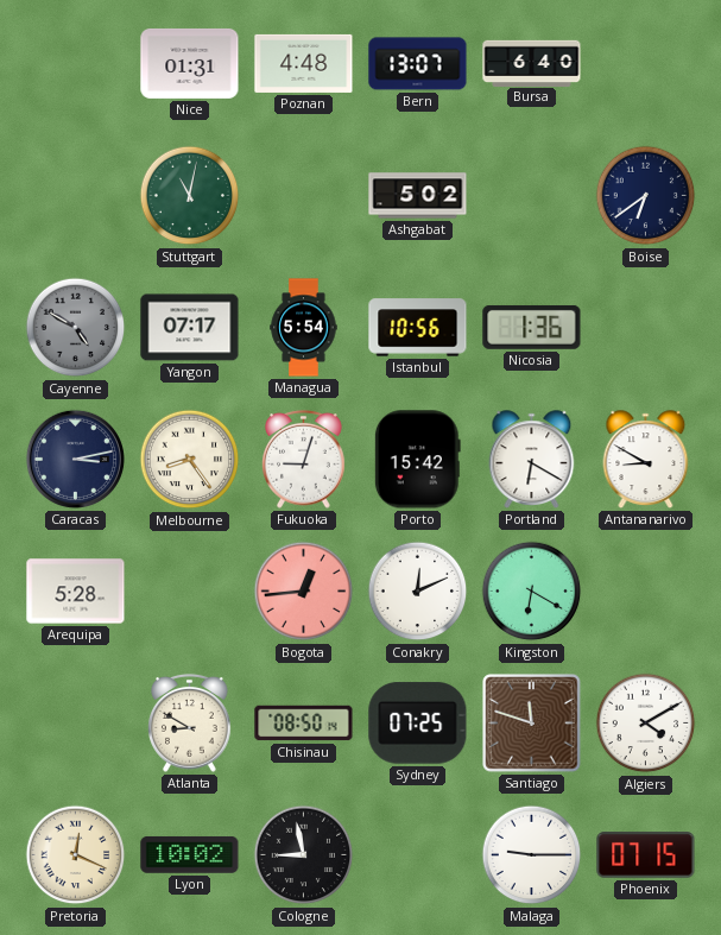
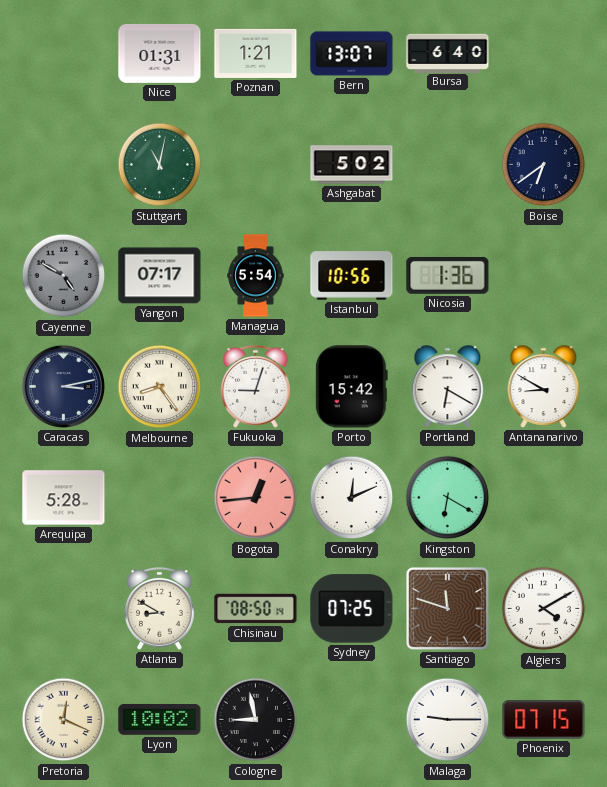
Poznan: 4:48 -> 1:21
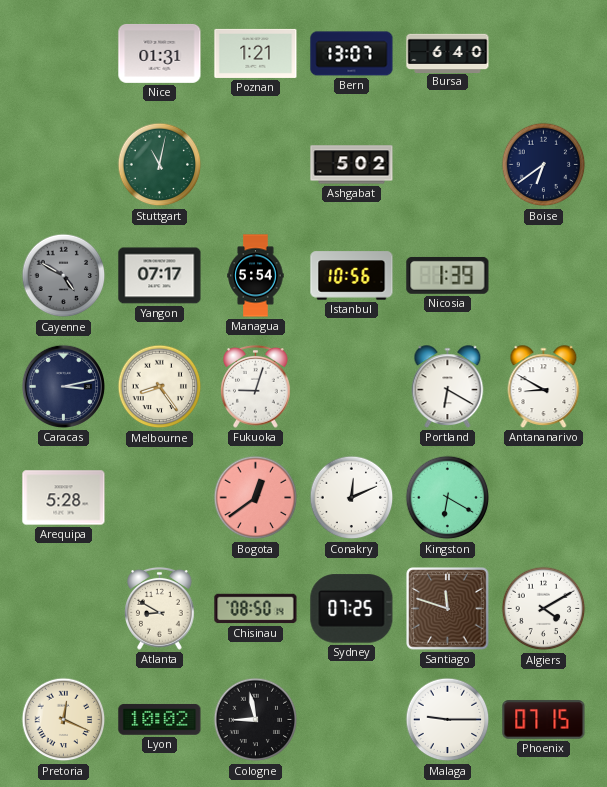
Nicosia: 1:36 -> 1:39
Porto: 15:42 -> none
Bogota: 12:44 -> 12:39
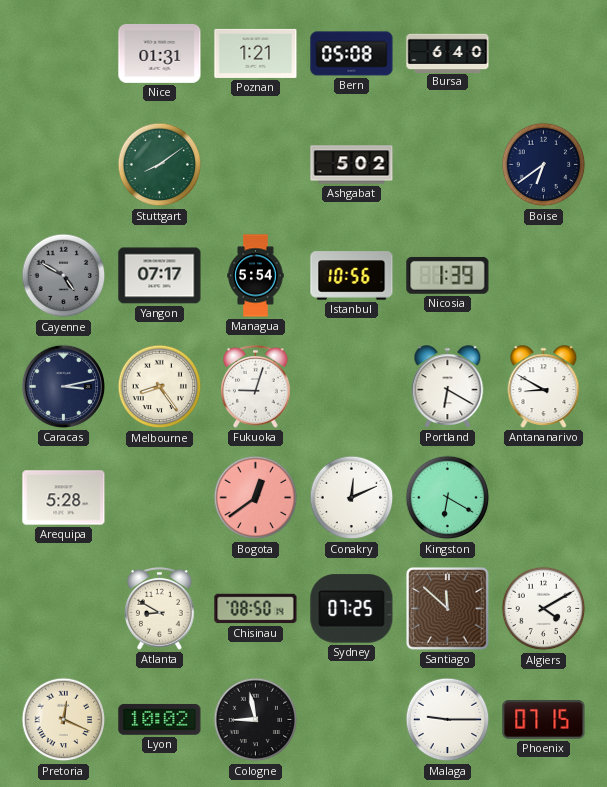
Bern: 13:07 -> 05:08
Stuttgart: 11:02 -> 8:09
Santiago: 11:48 -> 11:52
